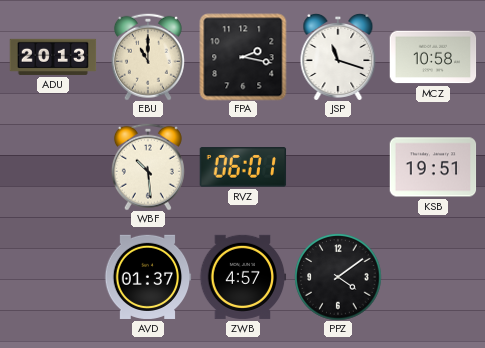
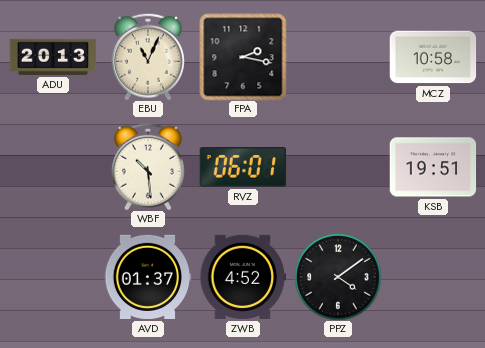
EBU: 11:00 -> 11:04
JSP: 11:18 -> none
ZWB: 4:57 -> 4:52
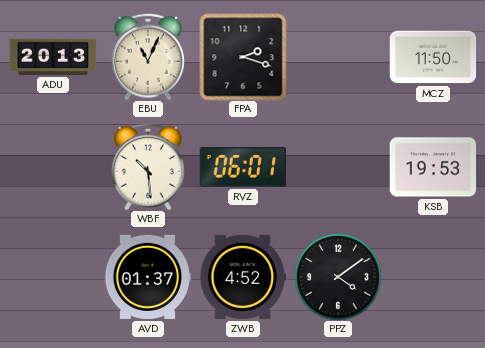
FPA: 2:17 -> 2:18
MCZ: 10:58 -> 11:50
KSB: 19:51 -> 19:53
